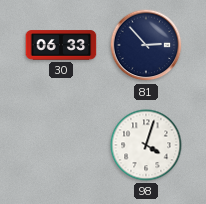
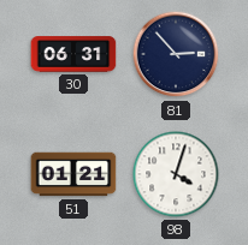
30: 06:33 -> 06:31
51: none -> 01:21
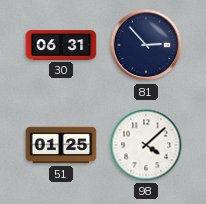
51: 01:21 -> 01:25
98: 4:03 -> 4:08
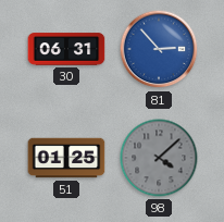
81 dial: navy -> blue
98 dial: white -> grey
